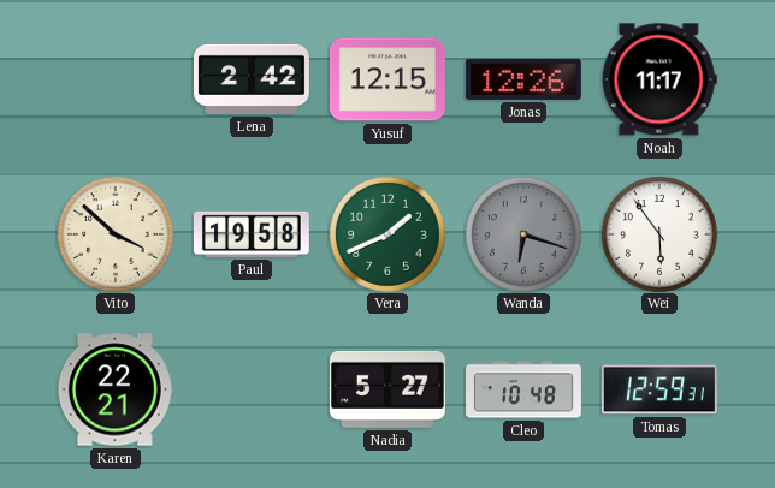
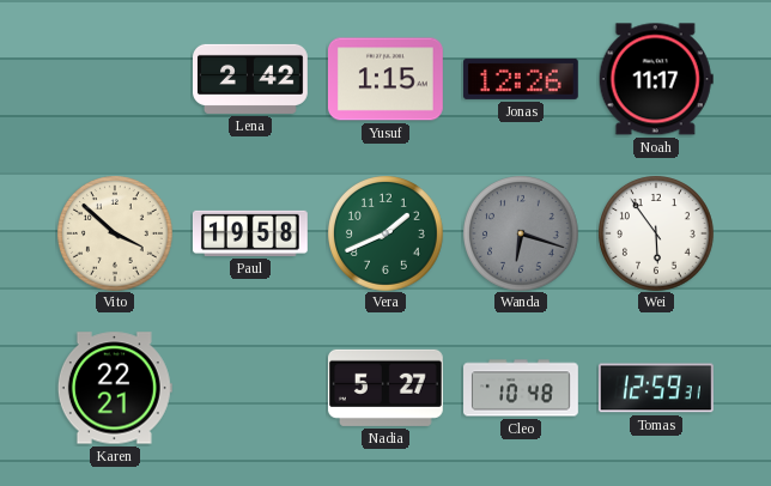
Yusuf: 12:15 -> 1:15
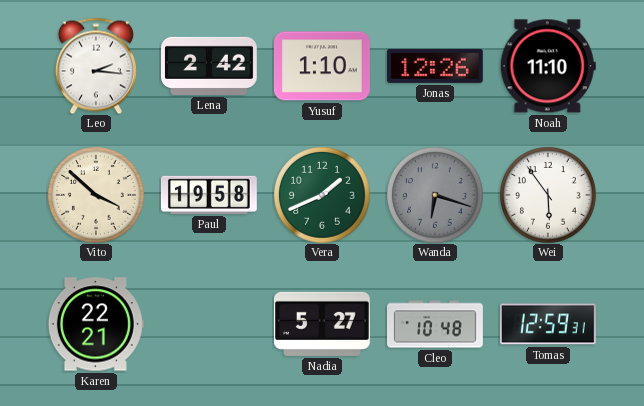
Leo: none -> 2:16
Yusuf: 1:15 -> 1:10
Noah: 11:17 -> 11:10
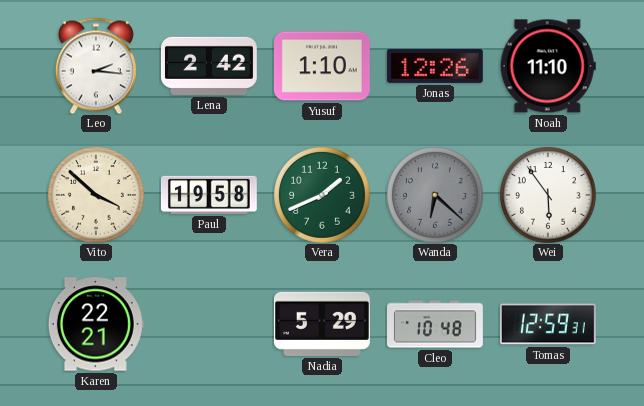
Wanda: 6:18 -> 6:22
Nadia: 5:27 -> 5:29
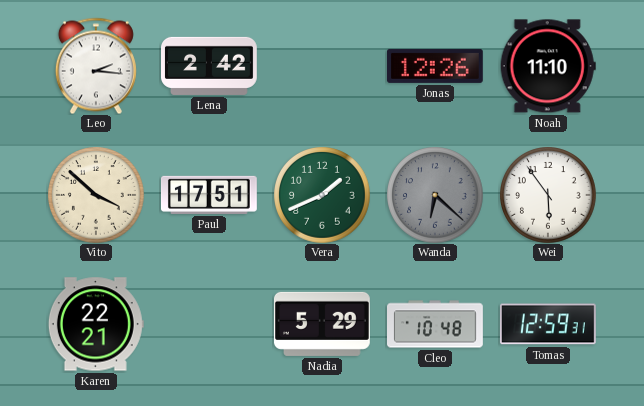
Yusuf: 1:10 -> none
Paul: 19:58 -> 17:51
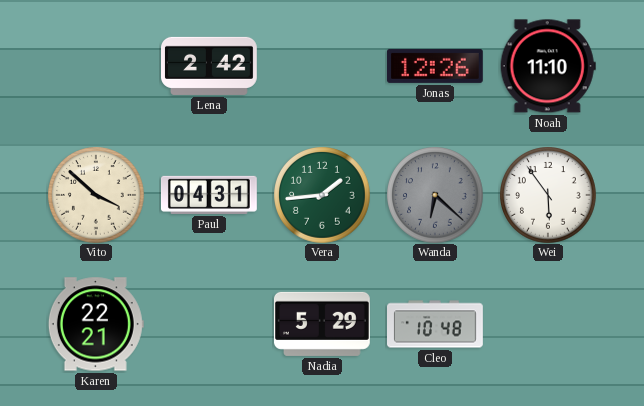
Leo: 2:16 -> none
Paul: 17:51 -> 04:31
Vera: 1:41 -> 1:44
Tomas: 12:59 -> none
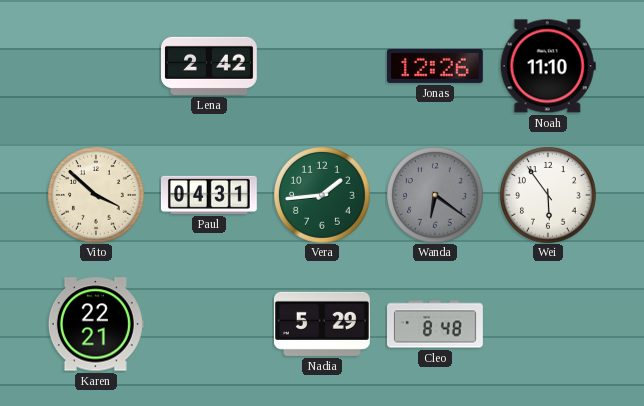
Wanda: 6:22 -> 6:21
Cleo: 10:48 -> 8:48
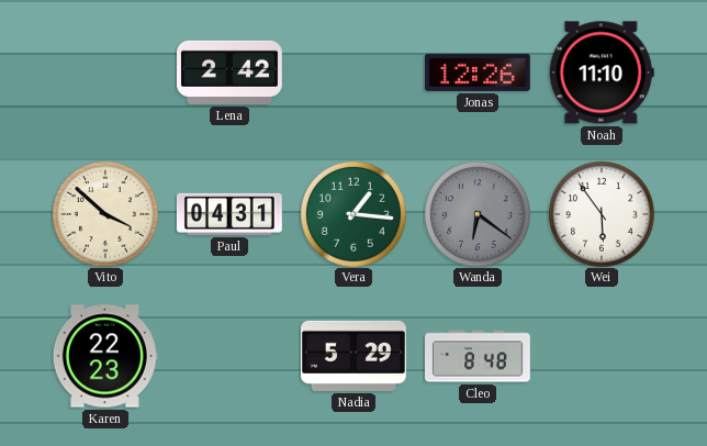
Vera: 1:44 -> 1:16
Karen: 22:21 -> 22:23
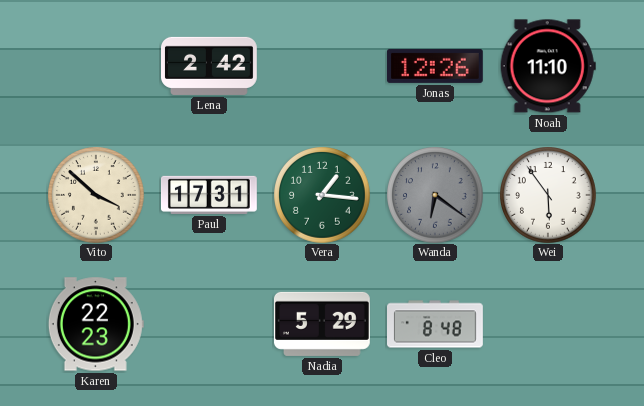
Paul: 04:31 -> 17:31
